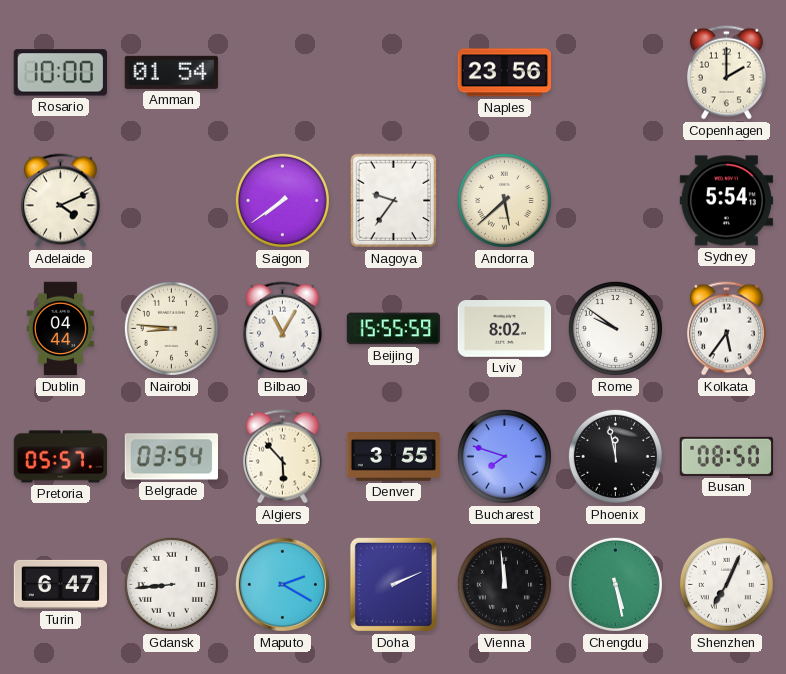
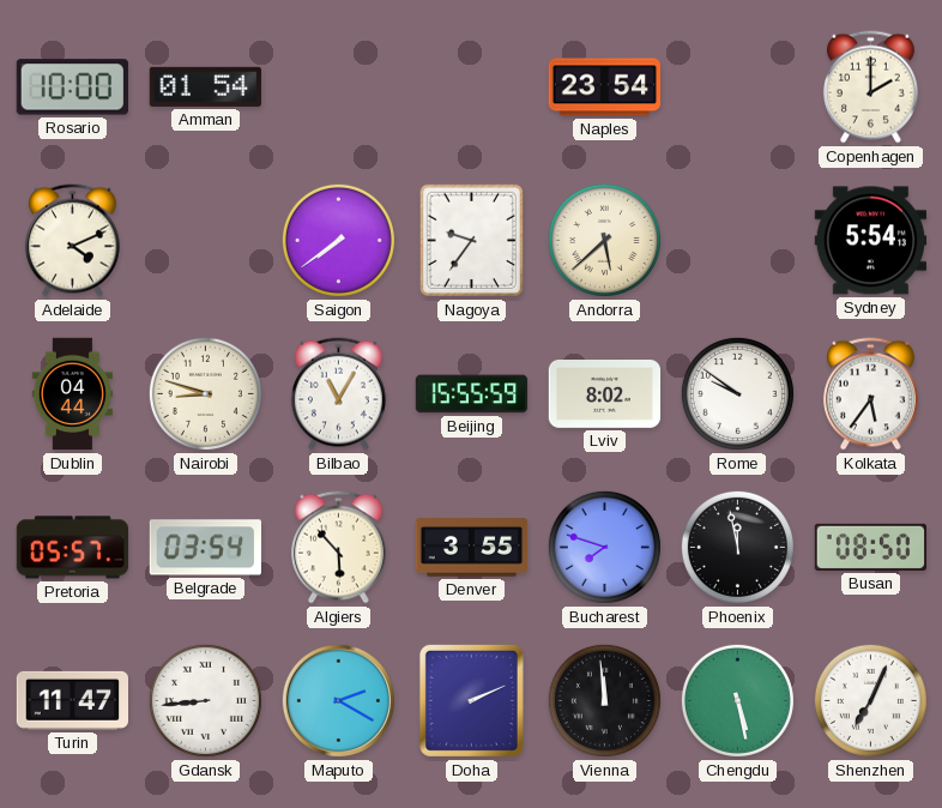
Naples: 23:56 -> 23:54
Nairobi: 8:46 -> 8:48
Turin: 6:47 -> 11:47
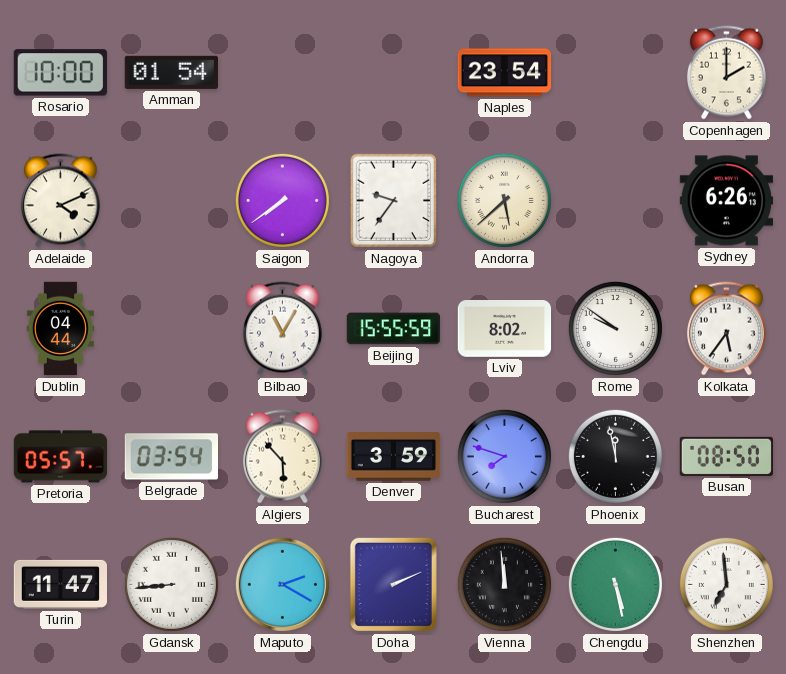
Sydney: 5:54 -> 6:26
Nairobi: 8:48 -> none
Denver: 3:55 -> 3:59
Shenzhen: 7:04 -> 6:59
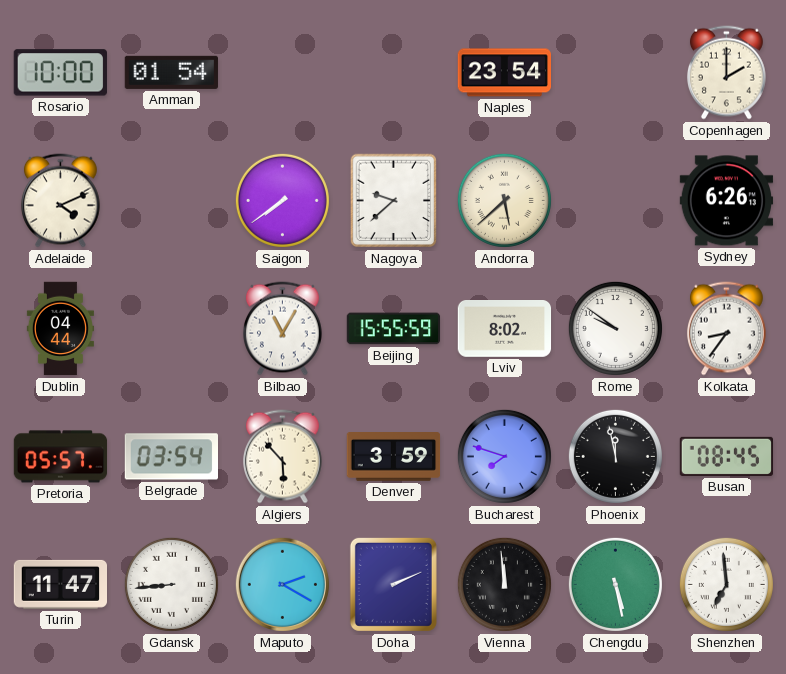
Nagoya: 9:36 -> 9:38
Kolkata: 5:36 -> 8:36
Busan: 08:50 -> 08:45
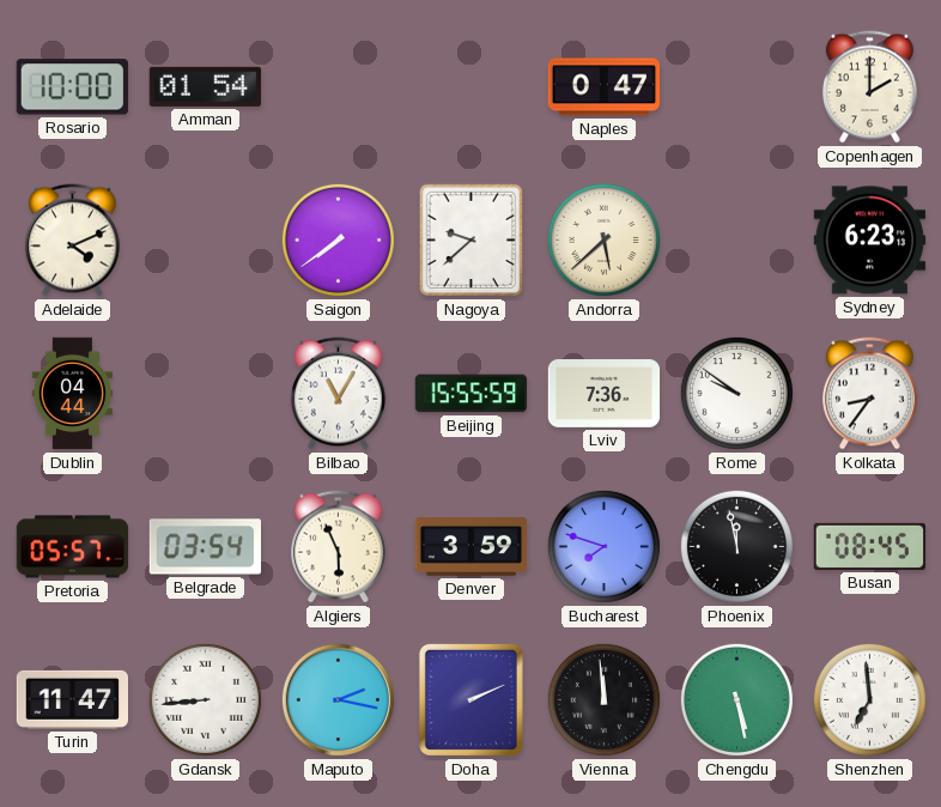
Naples: 23:54 -> 0:47
Sydney: 6:26 -> 6:23
Lviv: 8:02 -> 7:36
Algiers: 5:53 -> 5:56
Maputo: 2:20 -> 2:17
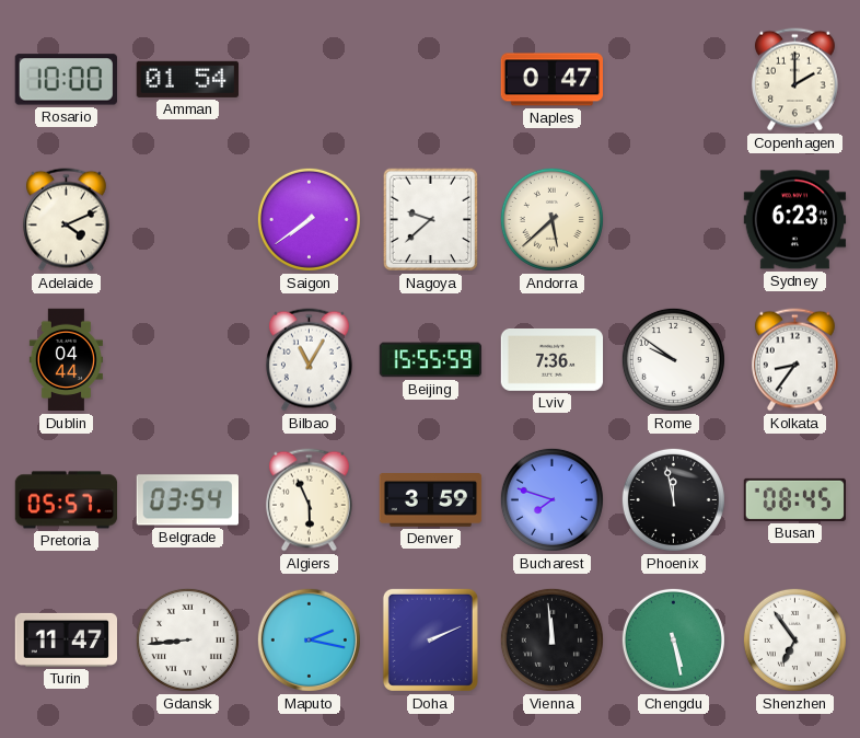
Shenzhen: 6:59 -> 6:54
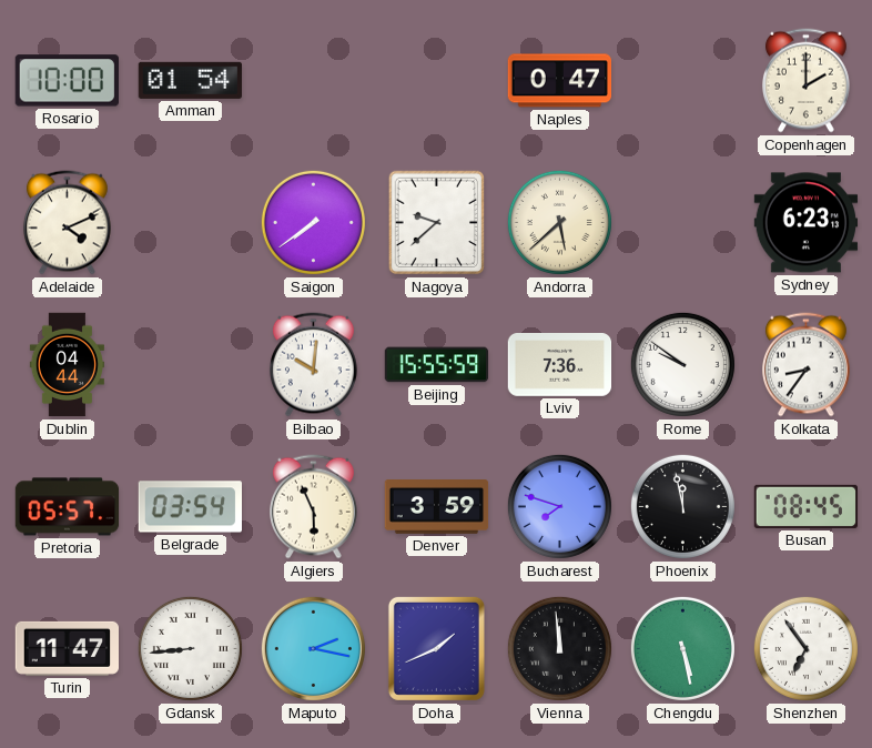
Bilbao: 11:05 -> 10:01
Doha: 2:11 -> 1:41
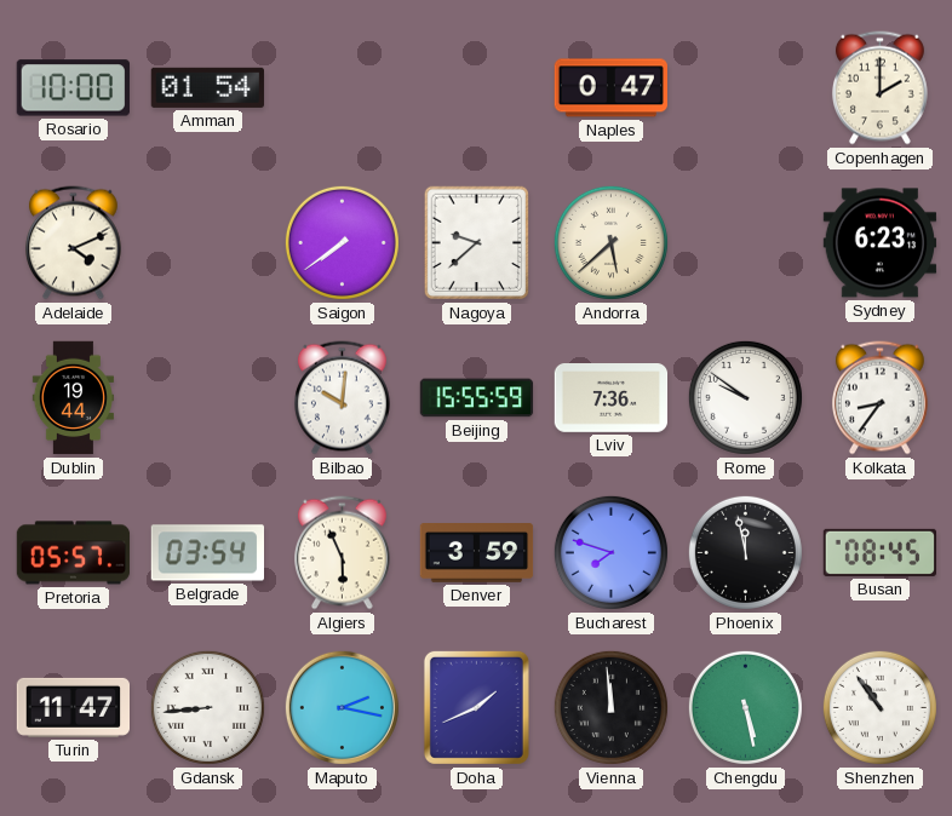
Dublin: 04:44 -> 19:44
Shenzhen: 6:54 -> 10:54
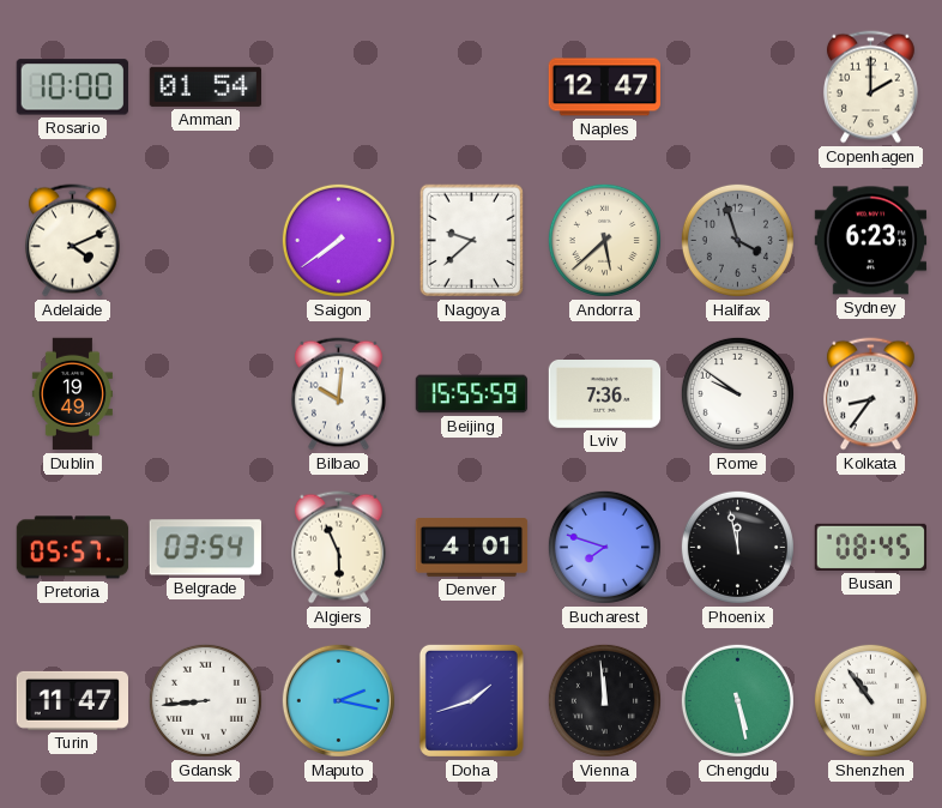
Naples: 0:47 -> 12:47
Halifax: none -> 3:57
Dublin: 19:44 -> 19:49
Denver: 3:59 -> 4:01
Doha: 1:41 -> 1:42
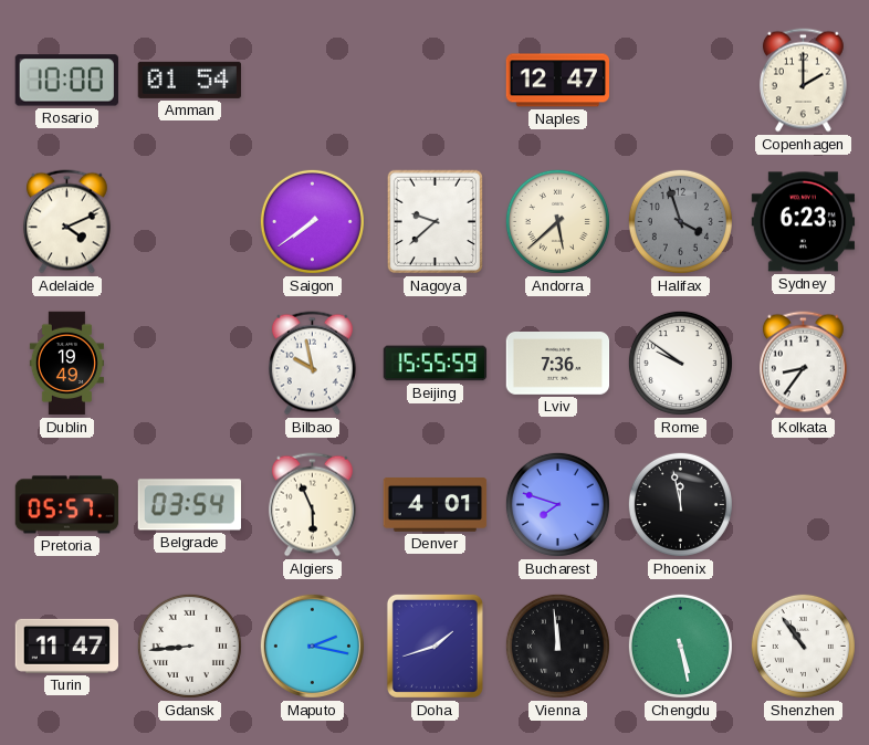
Bilbao: 10:01 -> 9:58
Busan: 08:45 -> none
